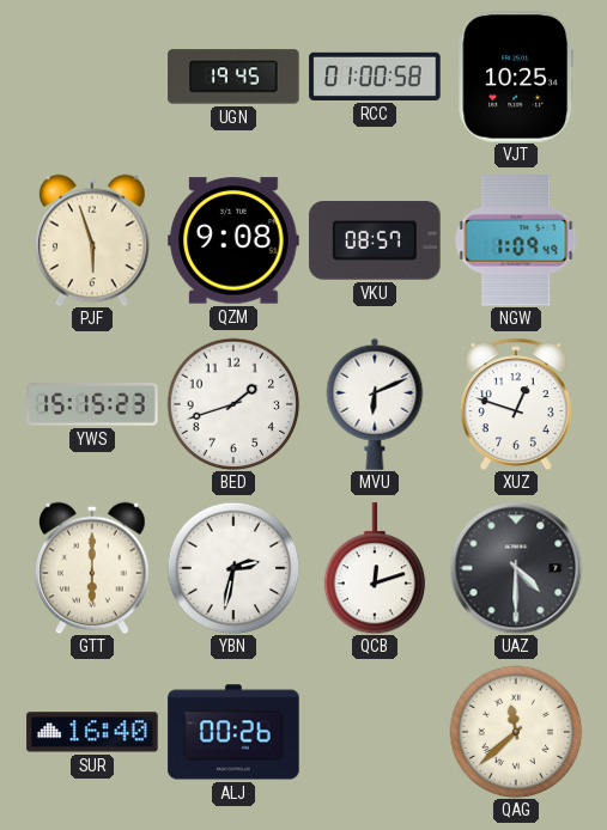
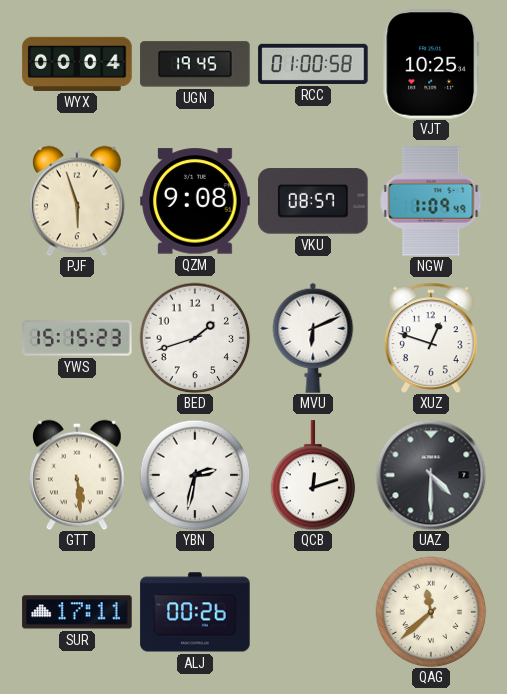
WYX: none -> 00:04
GTT: 6:00 -> 5:29
SUR: 16:40 -> 17:11
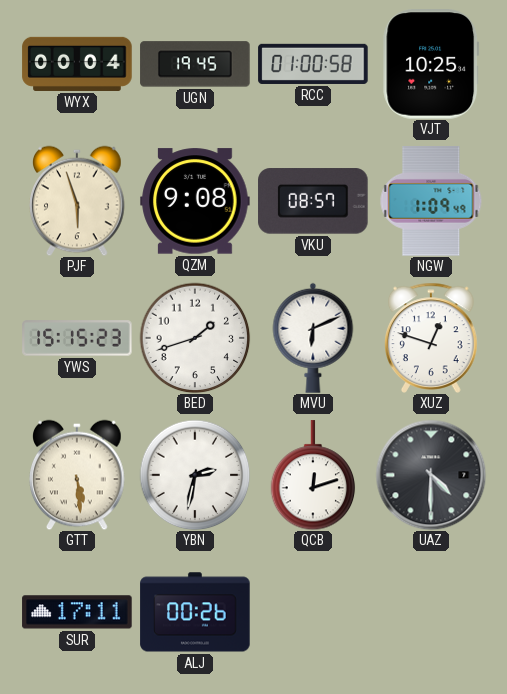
QAG: 11:38 -> none
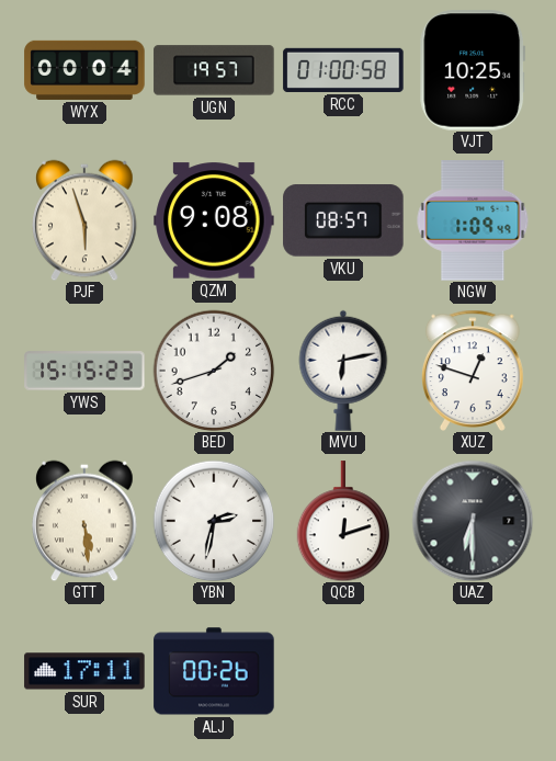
UGN: 19:45 -> 19:57
MVU: 6:11 -> 6:13
UAZ: 4:30 -> 6:30
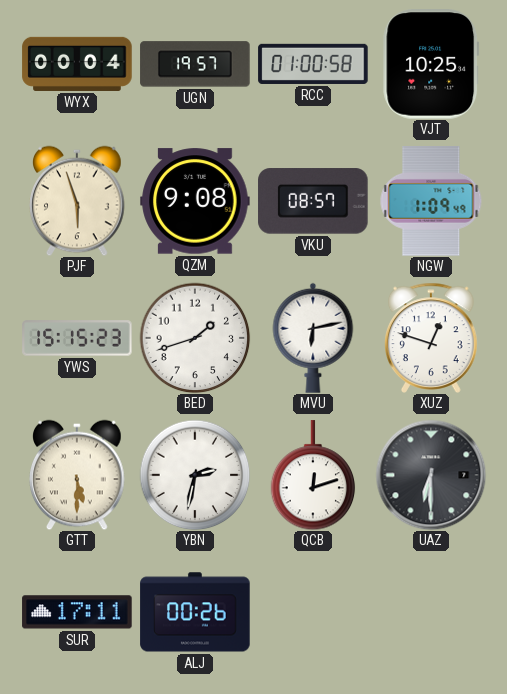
GTT: 5:29 -> 5:30
